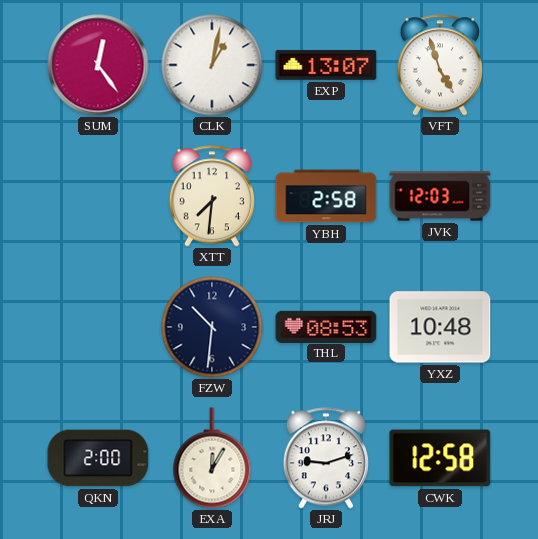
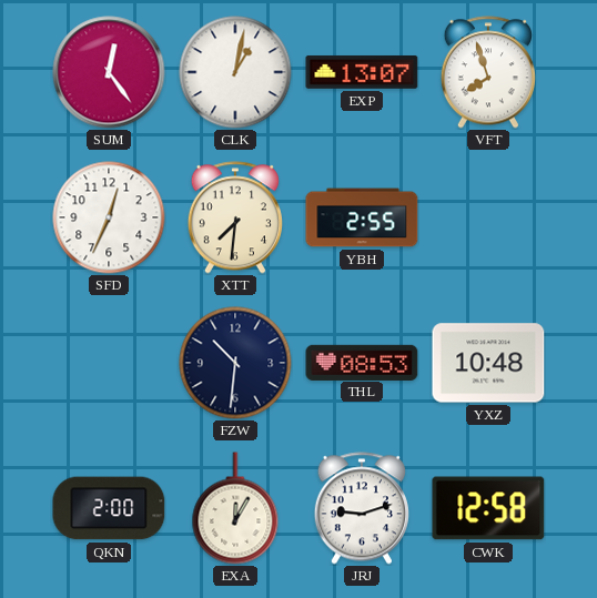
VFT: 4:57 -> 7:57
SFD: none -> 12:34
YBH: 2:58 -> 2:55
JVK: 12:03 -> none
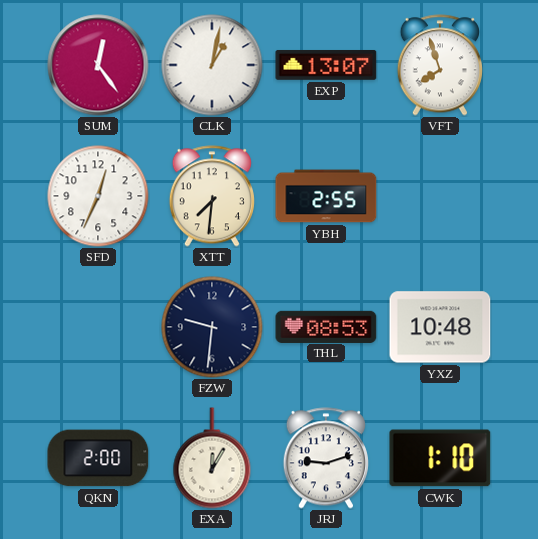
FZW: 10:31 -> 9:31
CWK: 12:58 -> 1:10
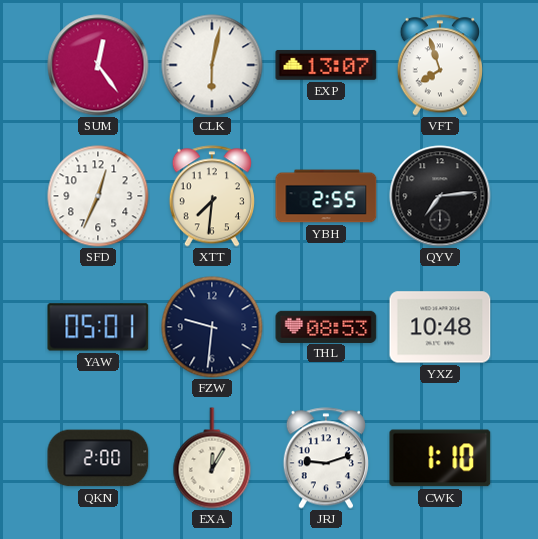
CLK: 1:02 -> 6:02
QYV: none -> 7:14
YAW: none -> 05:01
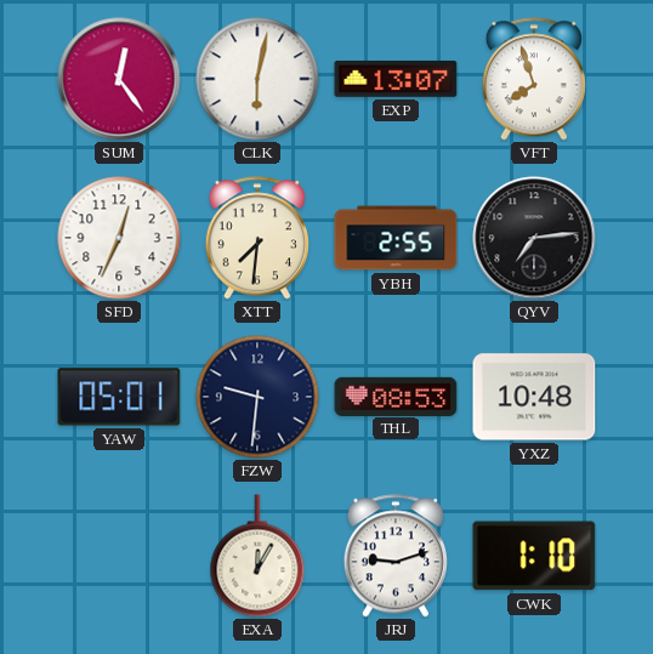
QKN: 2:00 -> none
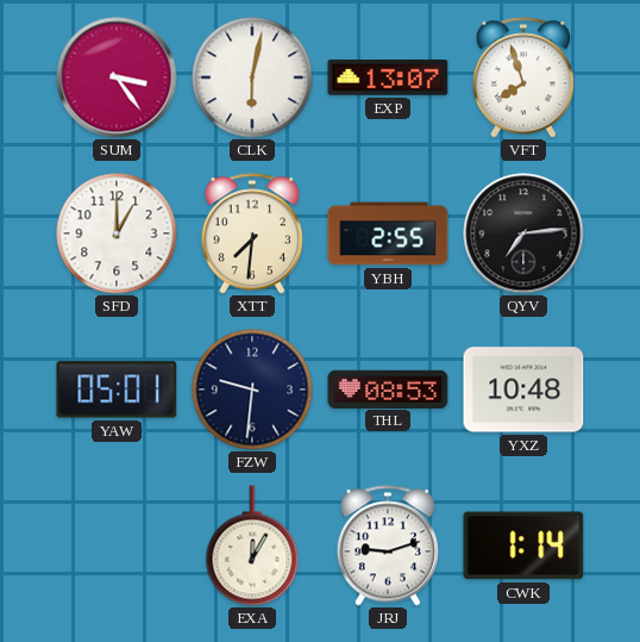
SUM: 12:24 -> 3:24
SFD: 12:34 -> 1:00
CWK: 1:10 -> 1:14
